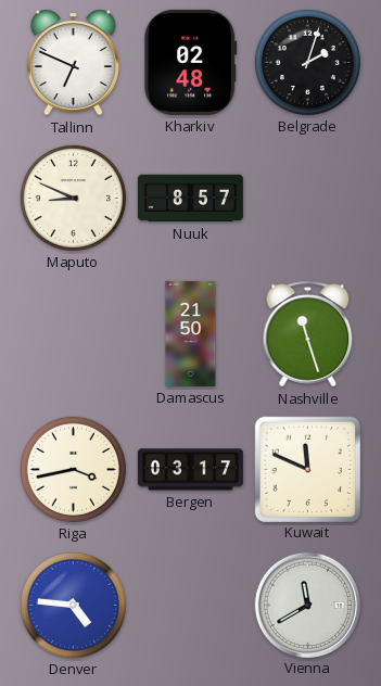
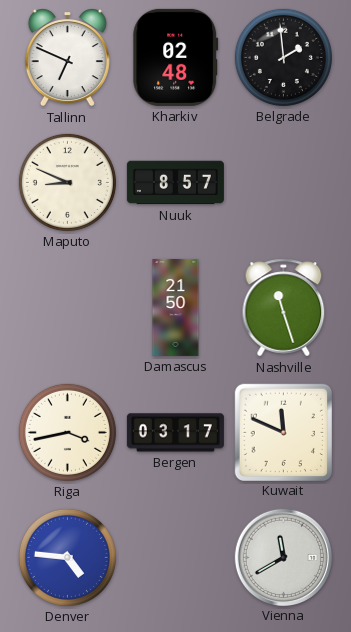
Belgrade: 2:03 -> 1:59
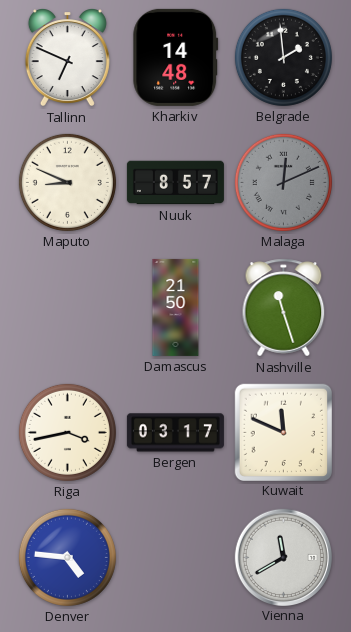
Kharkiv: 02:48 -> 14:48
Malaga: none -> 12:11
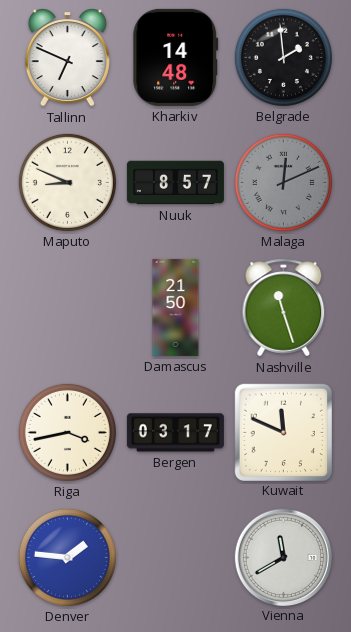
Denver: 4:46 -> 1:46
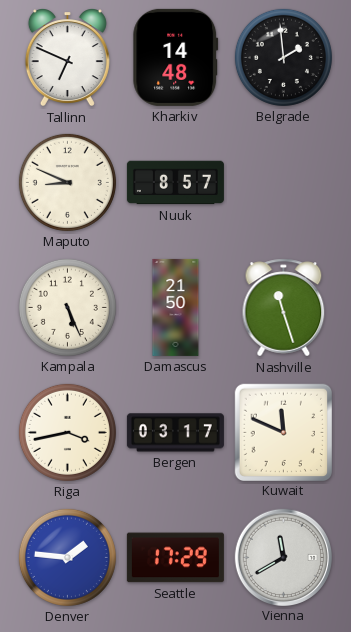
Malaga: 12:11 -> none
Kampala: none -> 5:26
Seattle: none -> 17:29
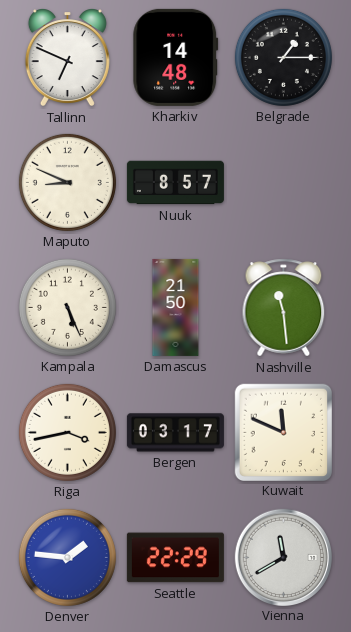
Belgrade: 1:59 -> 1:15
Nashville: 11:27 -> 11:29
Seattle: 17:29 -> 22:29
